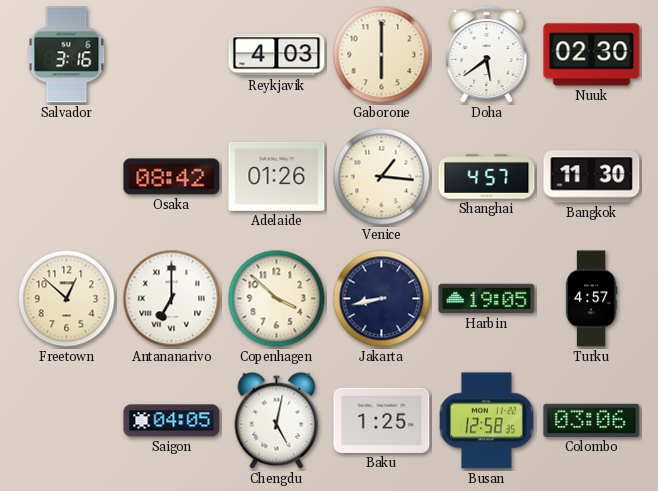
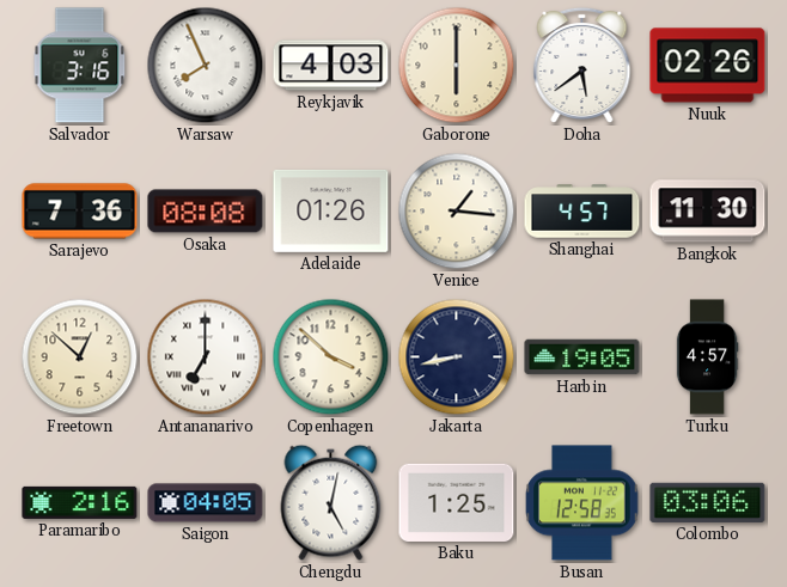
Warsaw: none -> 7:56
Nuuk: 02:30 -> 02:26
Sarajevo: none -> 7:36
Osaka: 08:42 -> 08:08
Paramaribo: none -> 2:16
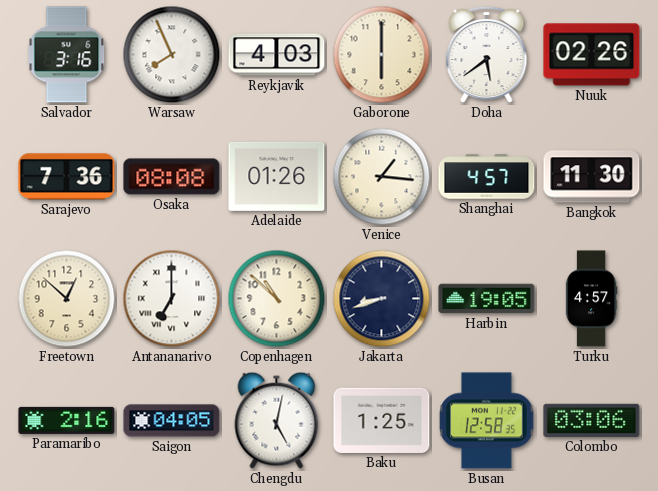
Copenhagen: 3:52 -> 10:52
Jakarta: 8:43 -> 8:42
